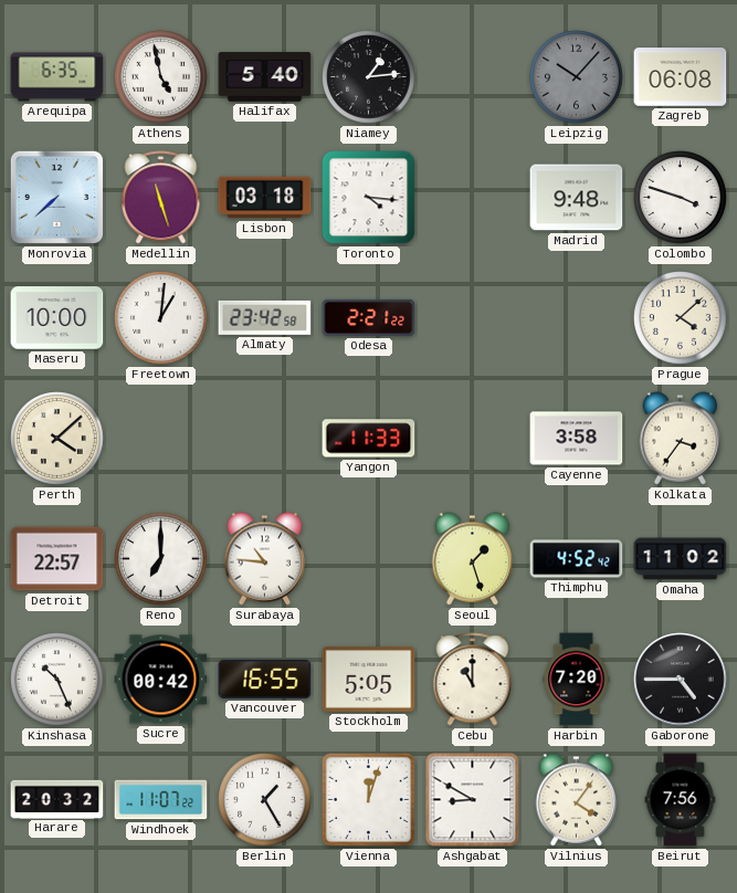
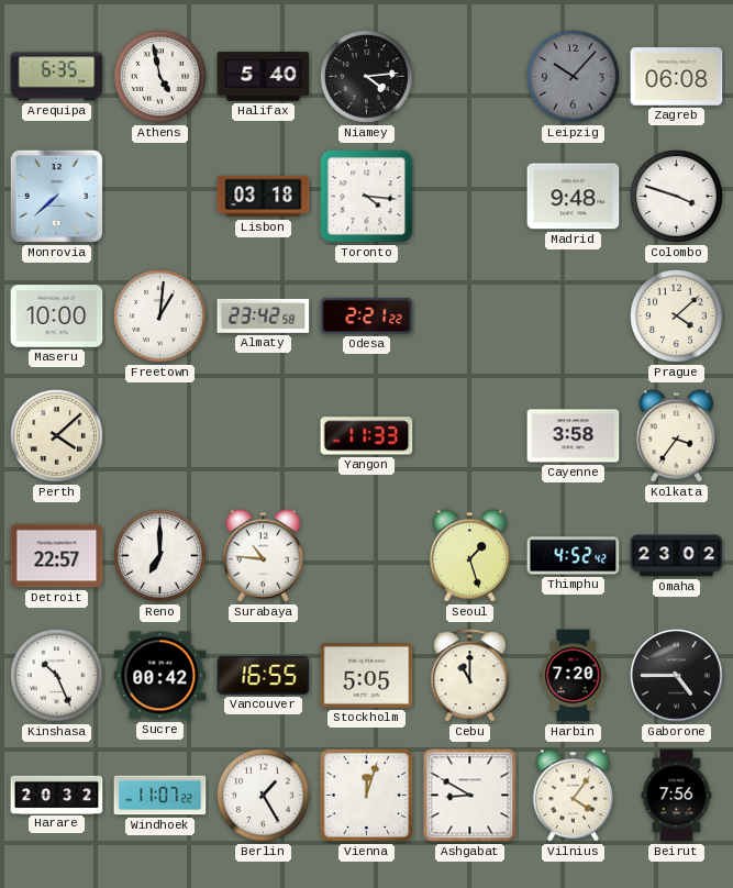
Niamey: 1:14 -> 4:14
Medellin: 11:27 -> none
Omaha: 11:02 -> 23:02
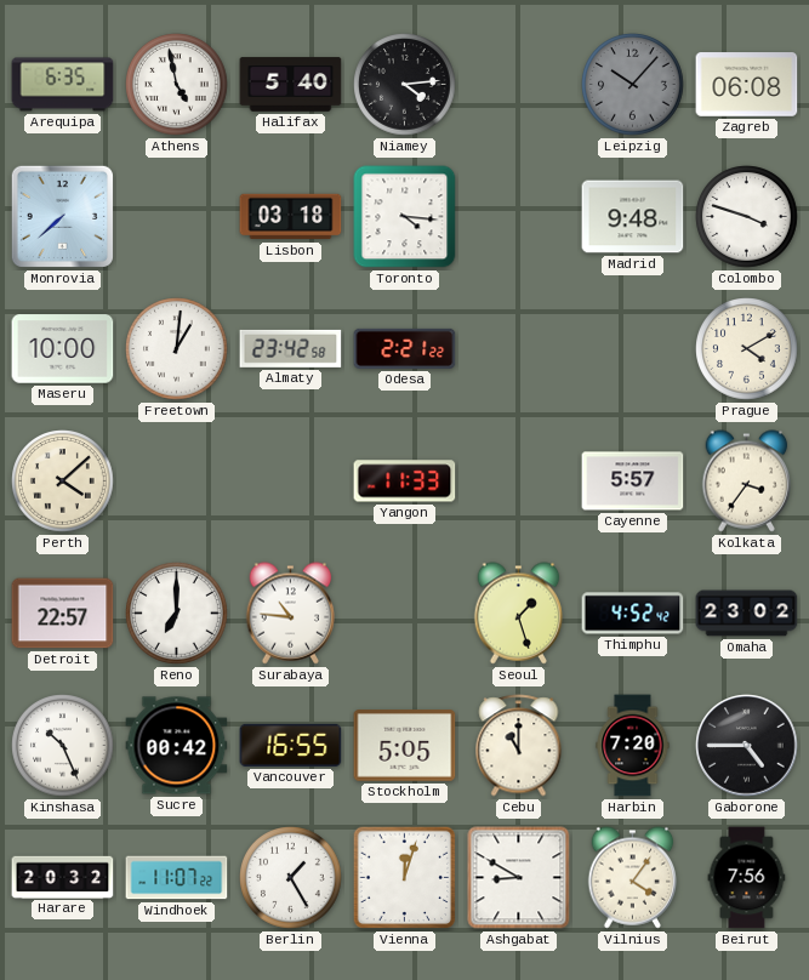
Prague: 4:08 -> 4:10
Cayenne: 3:58 -> 5:57
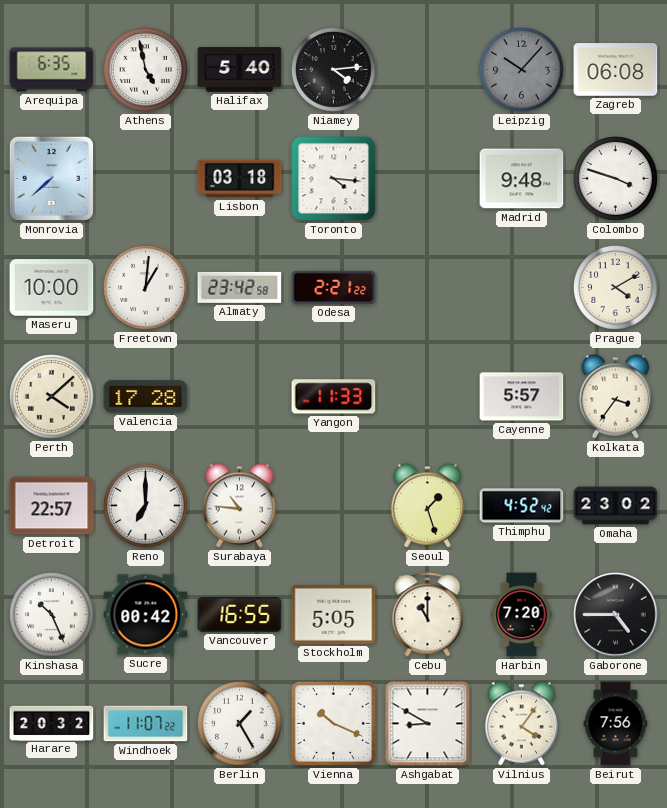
Valencia: none -> 17:28
Vienna: 12:03 -> 10:19
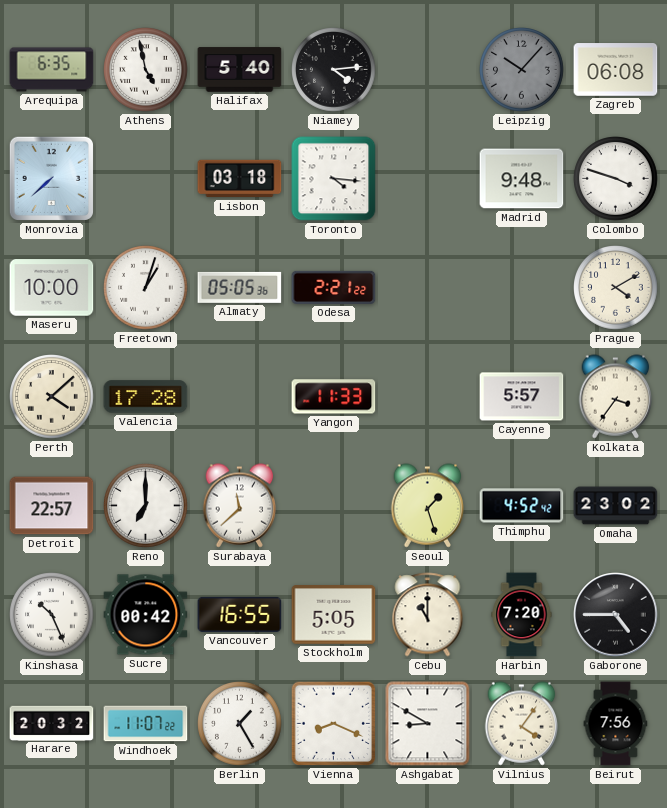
Freetown: 1:01 -> 1:03
Almaty: 23:42 -> 05:05
Surabaya: 10:46 -> 11:38
Vienna: 10:19 -> 8:19
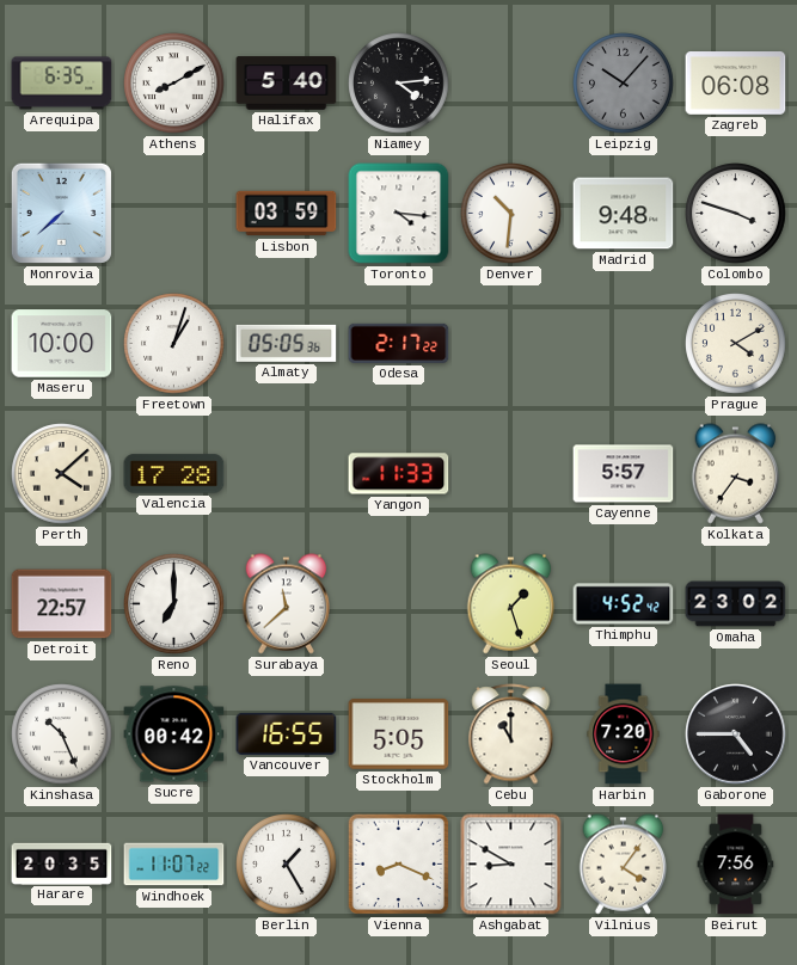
Athens: 4:58 -> 8:10
Lisbon: 03:18 -> 03:59
Denver: none -> 10:31
Odesa: 2:21 -> 2:17
Harare: 20:32 -> 20:35
